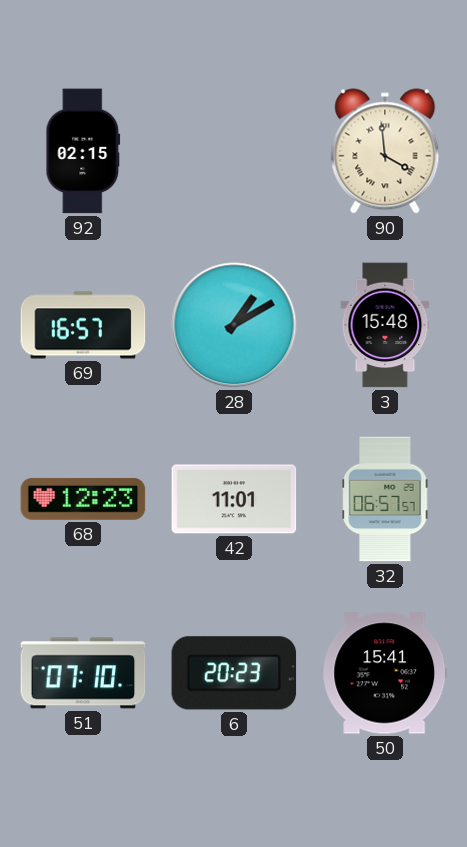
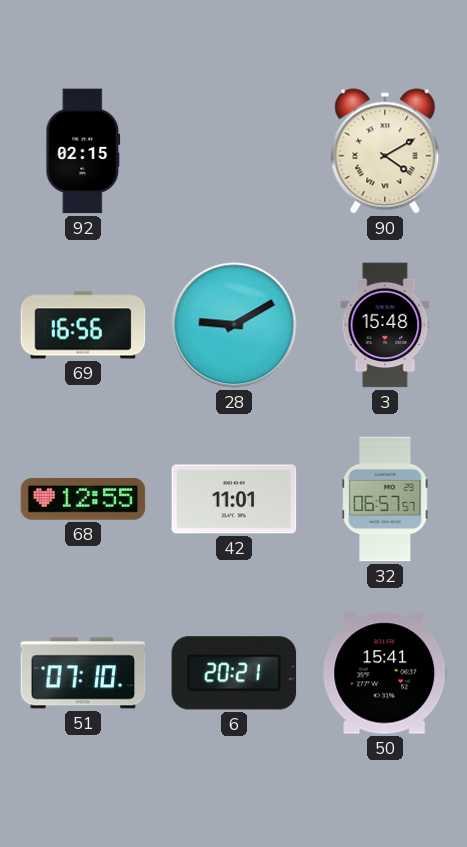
90: 3:59 -> 4:10
69: 16:57 -> 16:56
28: 1:10 -> 9:10
68: 12:23 -> 12:55
6: 20:23 -> 20:21
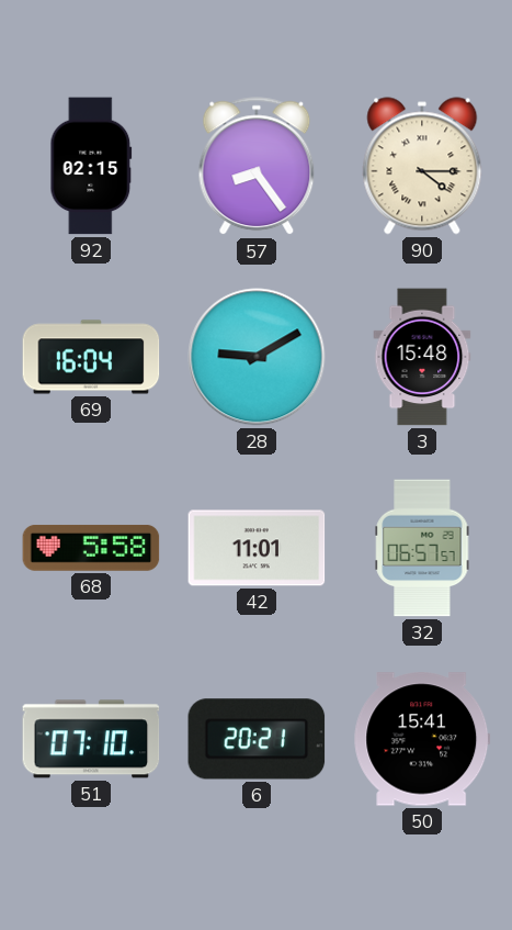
57: none -> 8:24
90: 4:10 -> 4:15
69: 16:56 -> 16:04
68: 12:55 -> 5:58
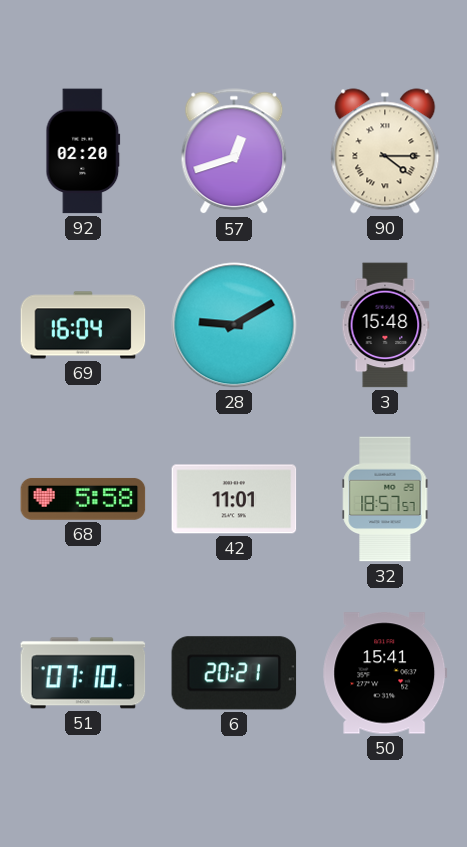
92: 02:15 -> 02:20
57: 8:24 -> 12:42
32: 06:57 -> 18:57
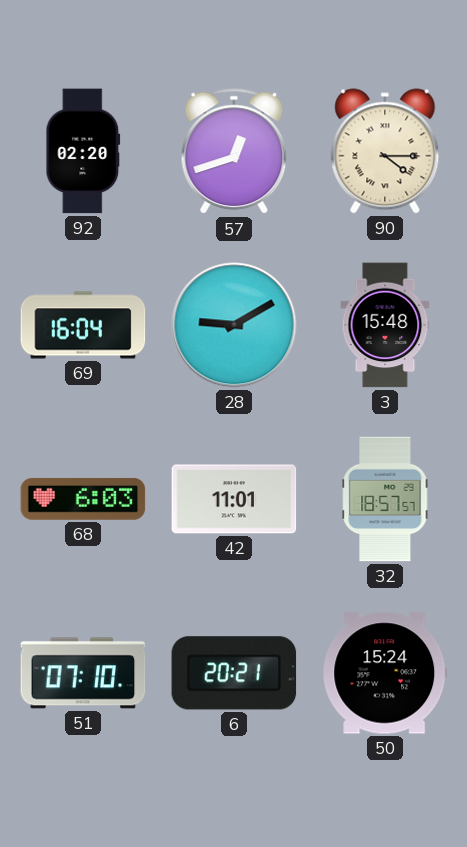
68: 5:58 -> 6:03
50: 15:41 -> 15:24
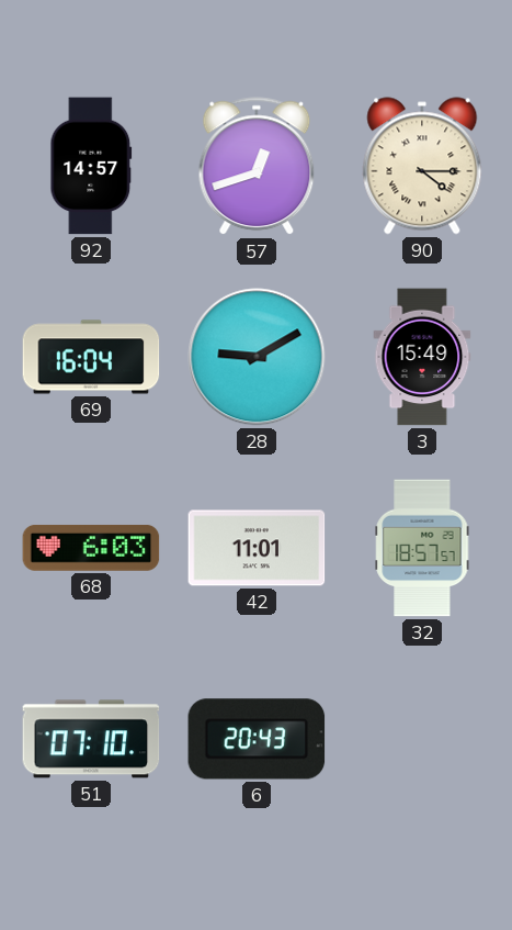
92: 02:20 -> 14:57
3: 15:48 -> 15:49
6: 20:21 -> 20:43
50: 15:24 -> none
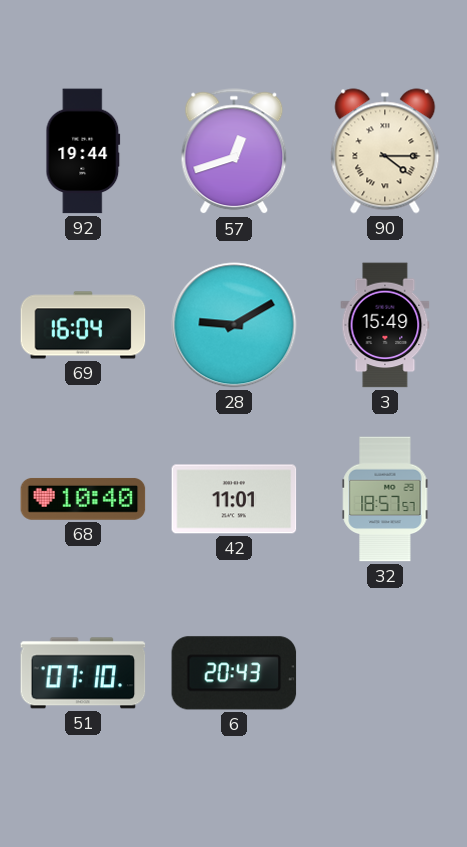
92: 14:57 -> 19:44
68: 6:03 -> 10:40
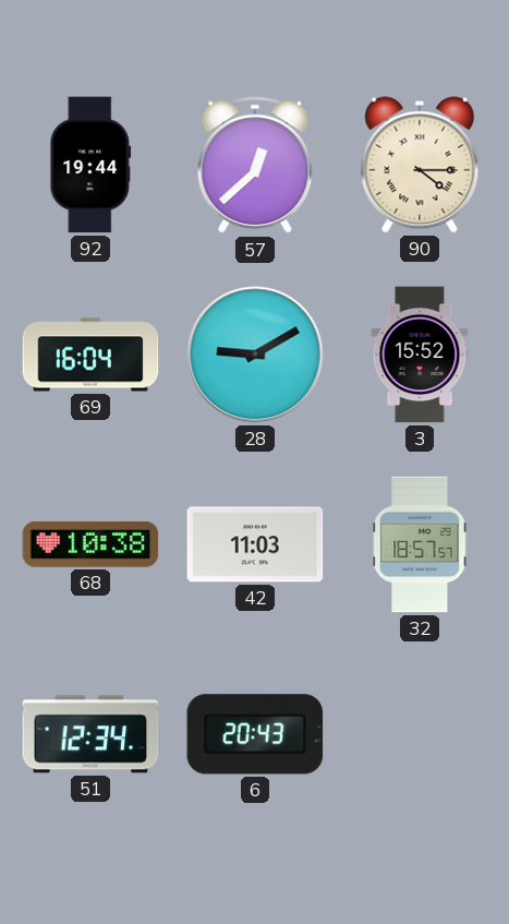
57: 12:42 -> 12:38
3: 15:49 -> 15:52
68: 10:40 -> 10:38
42: 11:01 -> 11:03
51: 07:10 -> 12:34
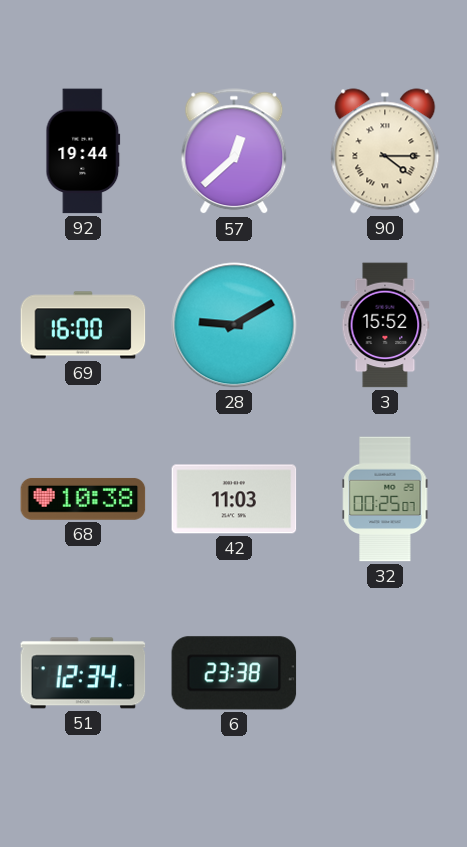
69: 16:04 -> 16:00
32: 18:57 -> 00:25
6: 20:43 -> 23:38
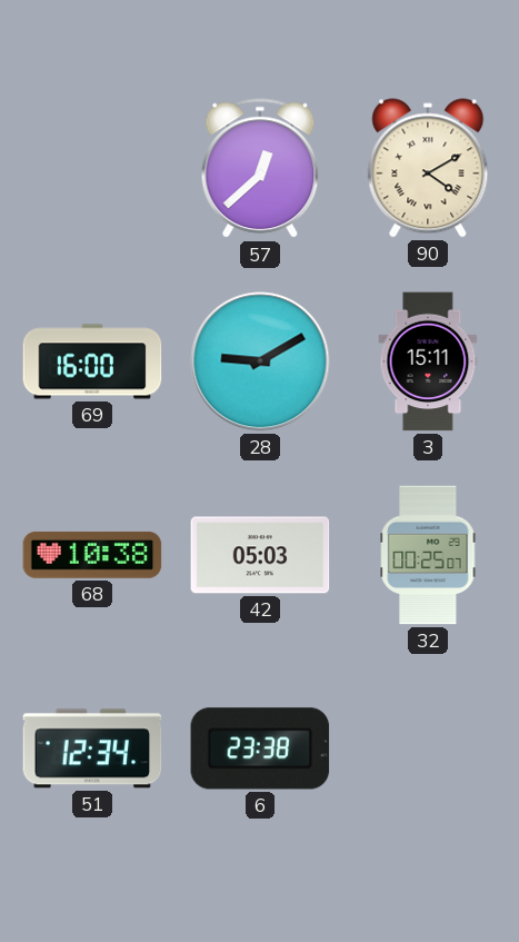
92: 19:44 -> none
90: 4:15 -> 4:10
3: 15:52 -> 15:11
42: 11:03 -> 05:03
